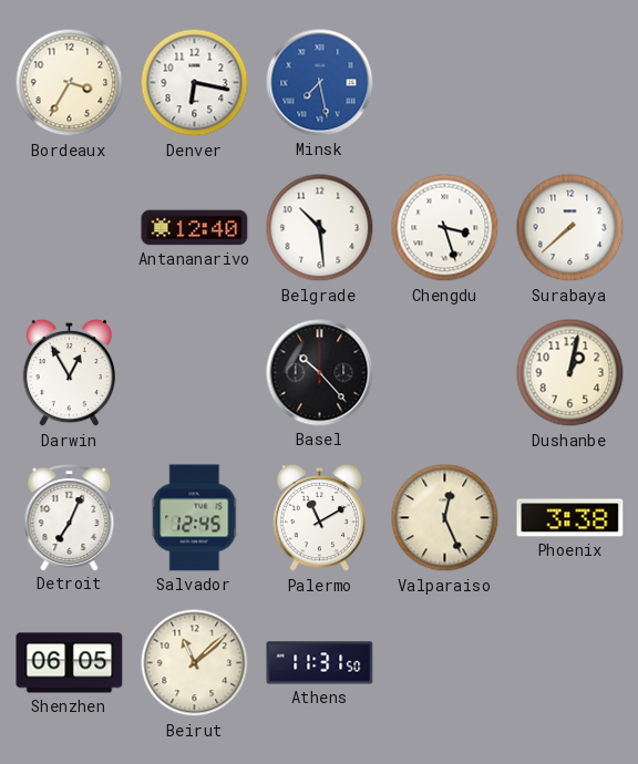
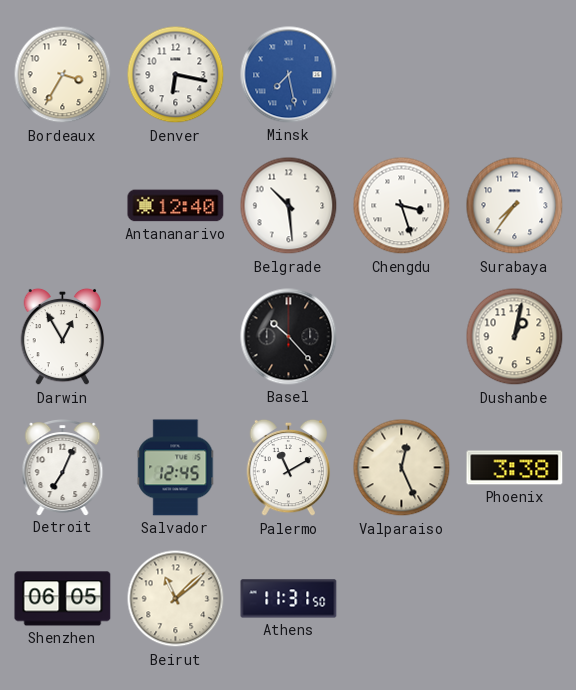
Surabaya: 7:38 -> 7:36
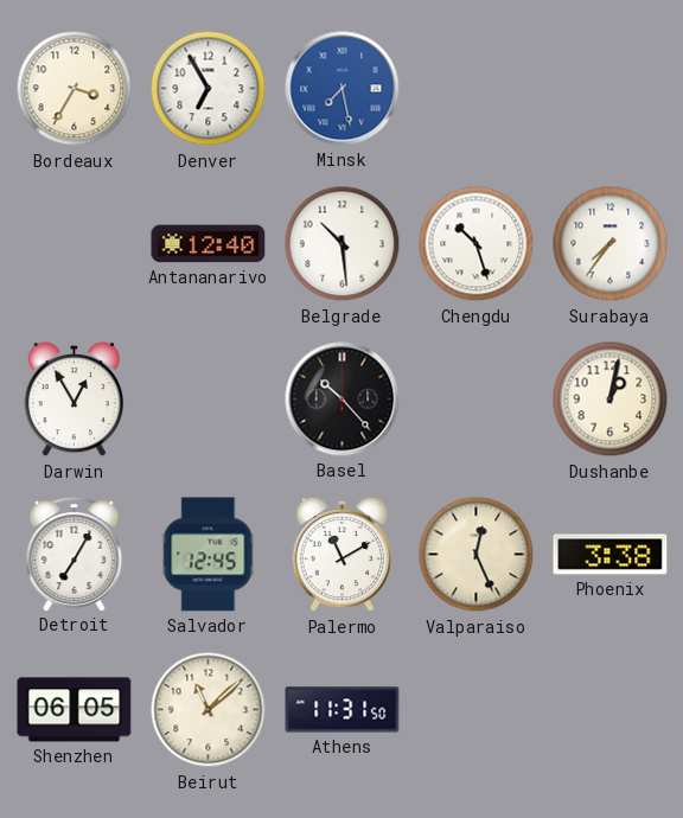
Denver: 6:17 -> 6:55
Chengdu: 3:27 -> 10:27
Detroit: 7:04 -> 7:05
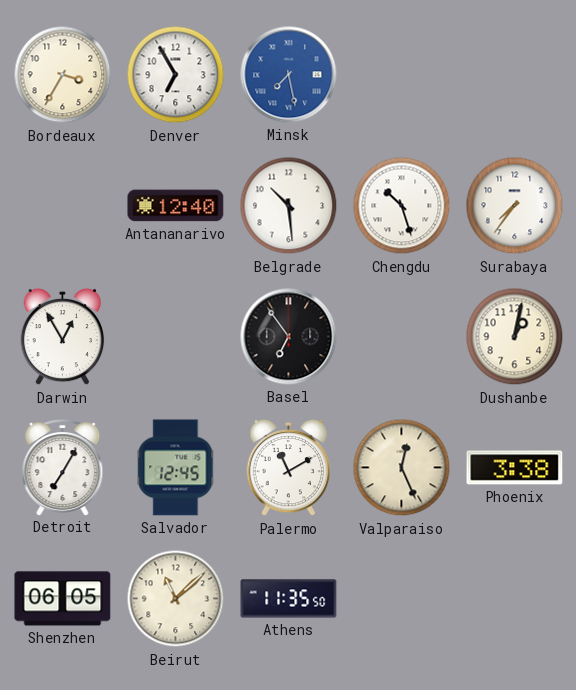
Basel: 10:23 -> 6:54
Athens: 11:31 -> 11:35
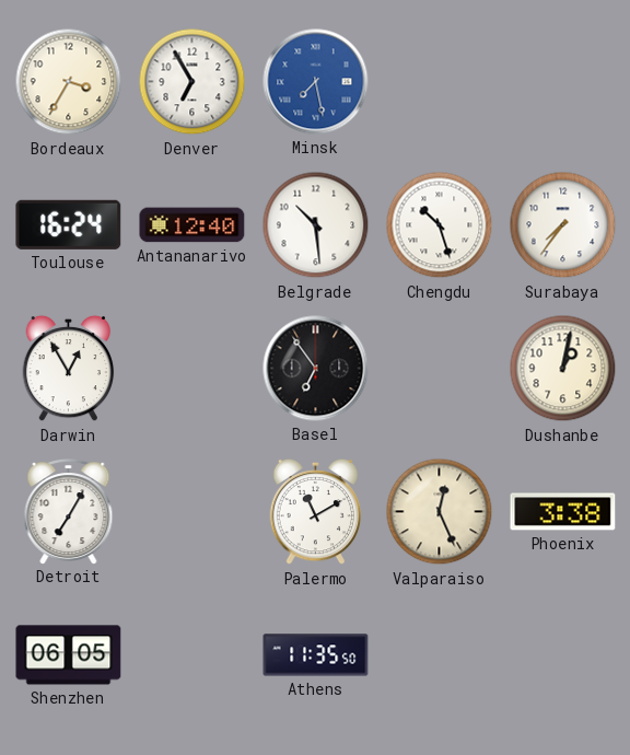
Toulouse: none -> 16:24
Salvador: 12:45 -> none
Beirut: 11:08 -> none
